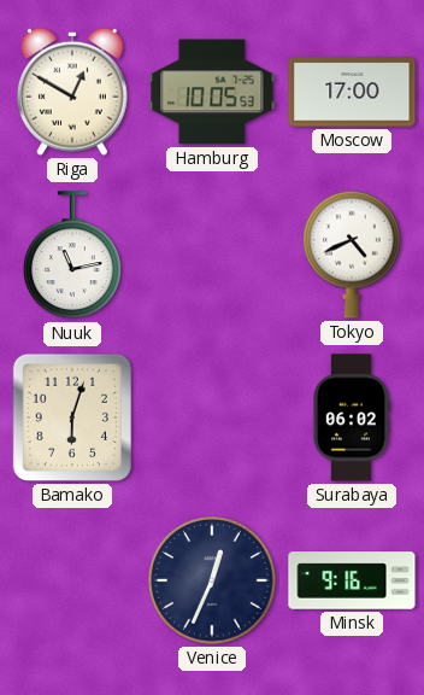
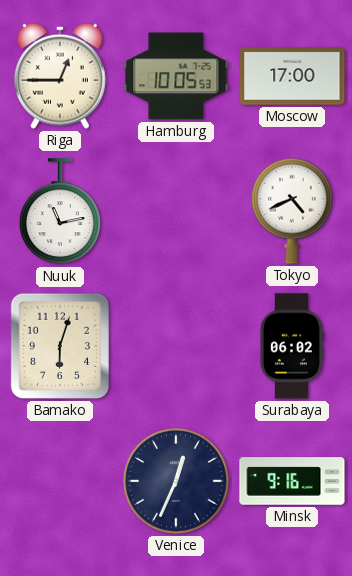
Riga: 12:50 -> 12:45
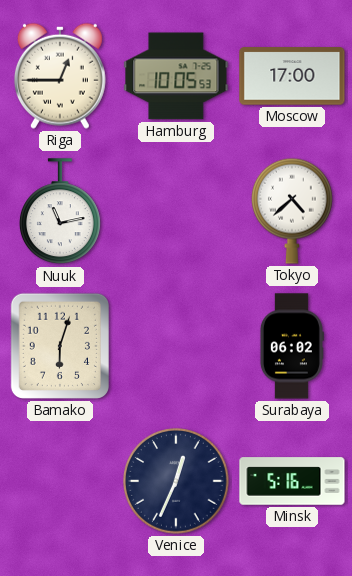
Tokyo: 4:41 -> 4:38
Minsk: 9:16 -> 5:16
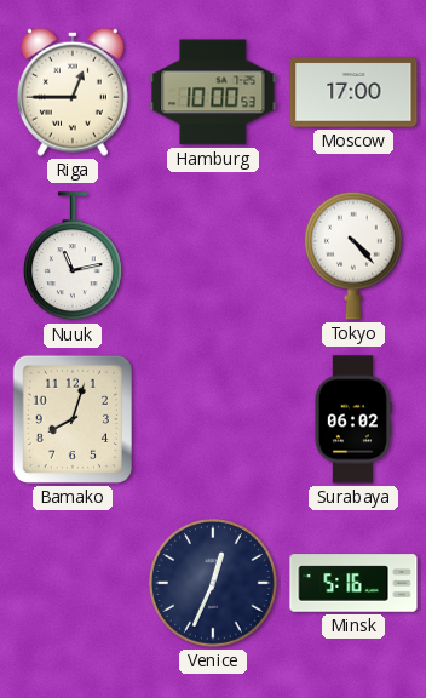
Hamburg: 10:05 -> 10:00
Tokyo: 4:38 -> 4:23
Bamako: 6:03 -> 8:03
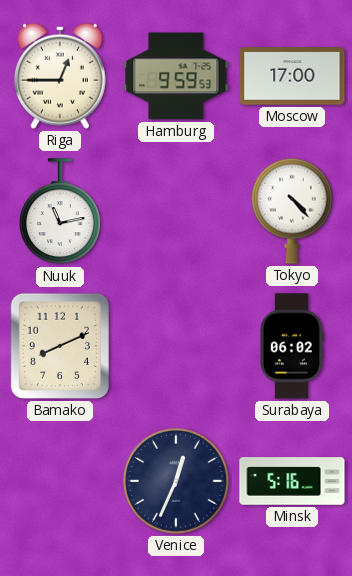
Hamburg: 10:00 -> 9:59
Bamako: 8:03 -> 8:11
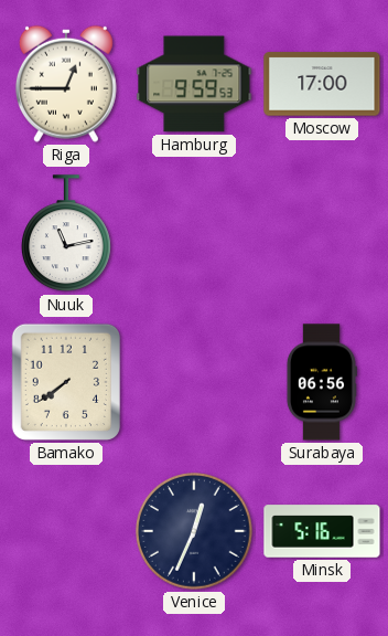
Tokyo: 4:23 -> none
Bamako: 8:11 -> 7:39
Surabaya: 06:02 -> 06:56
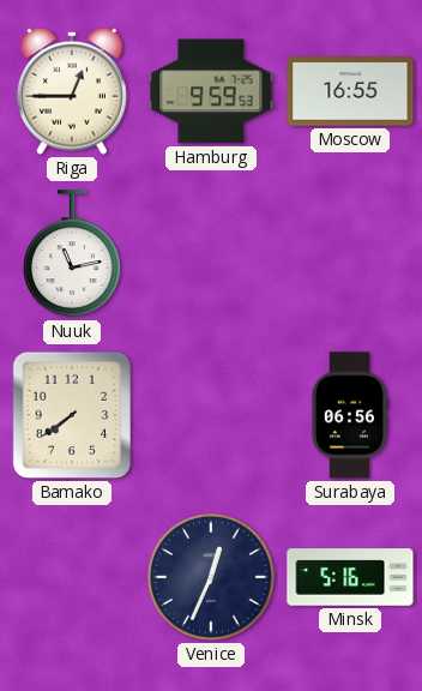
Moscow: 17:00 -> 16:55
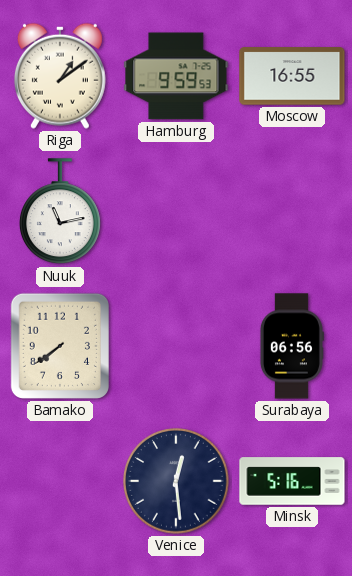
Riga: 12:45 -> 1:09
Venice: 12:34 -> 12:29
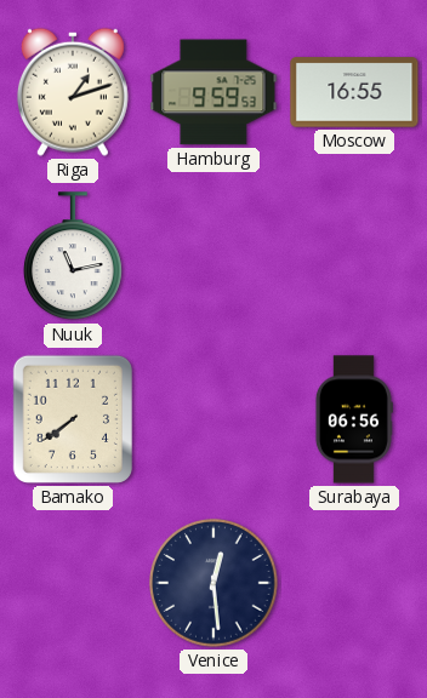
Riga: 1:09 -> 1:12
Minsk: 5:16 -> none
